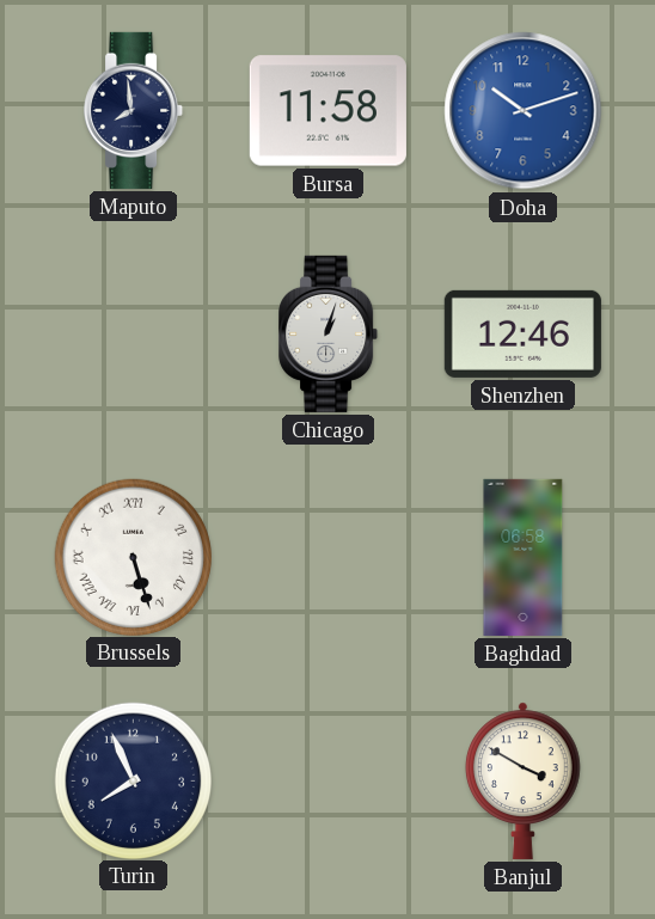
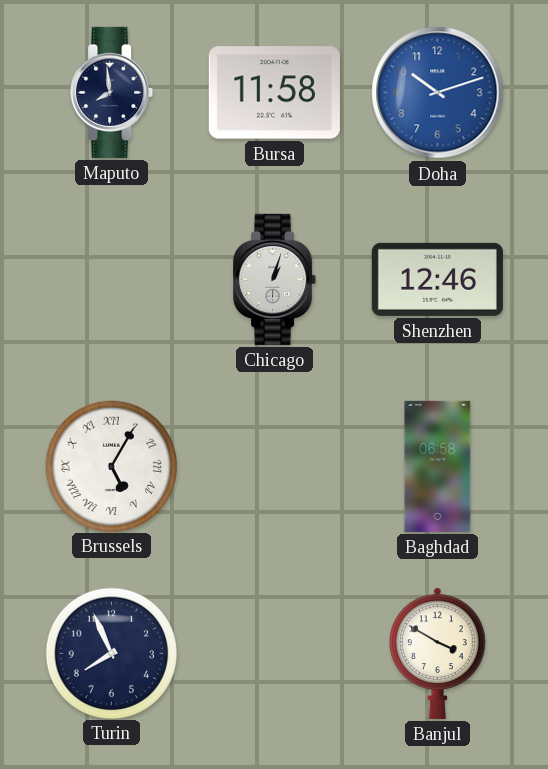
Brussels: 5:27 -> 5:05
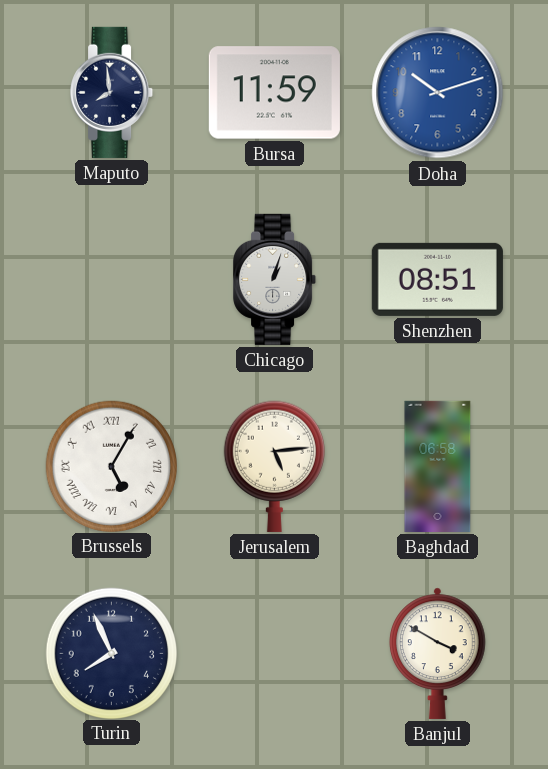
Bursa: 11:58 -> 11:59
Shenzhen: 12:46 -> 08:51
Jerusalem: none -> 5:14
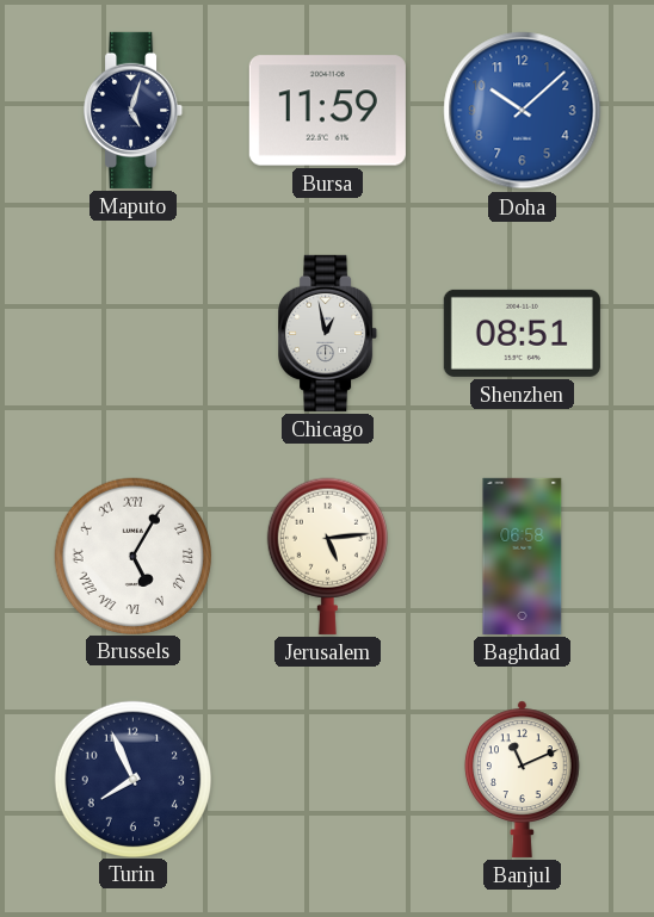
Maputo: 7:59 -> 5:03
Doha: 10:12 -> 10:08
Chicago: 1:03 -> 12:58
Banjul: 3:50 -> 11:11
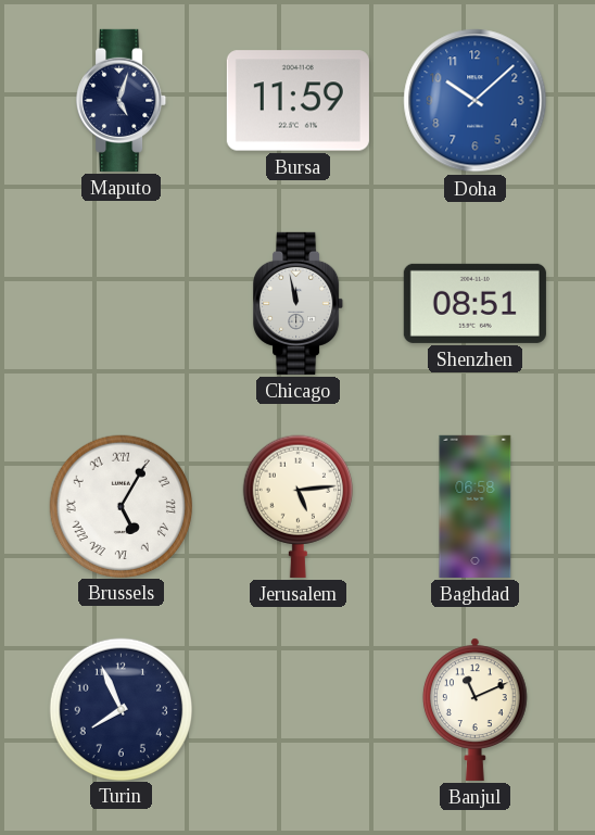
Chicago: 12:58 -> 11:58
